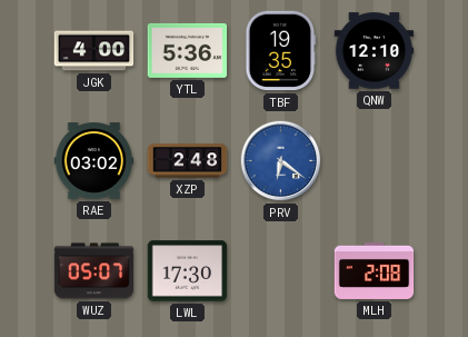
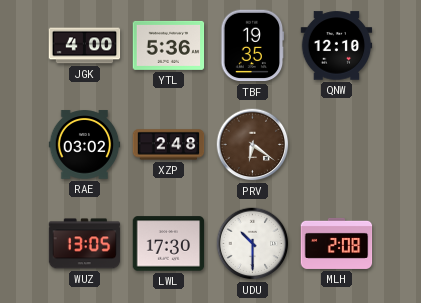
PRV dial: blue -> brown
WUZ: 05:07 -> 13:05
UDU: none -> 10:30
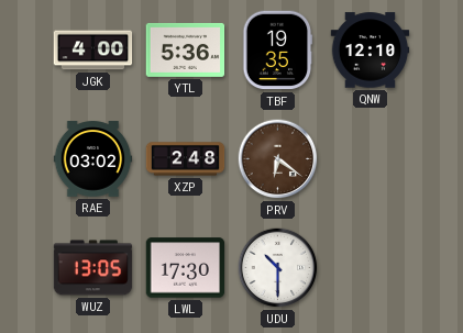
MLH: 2:08 -> none
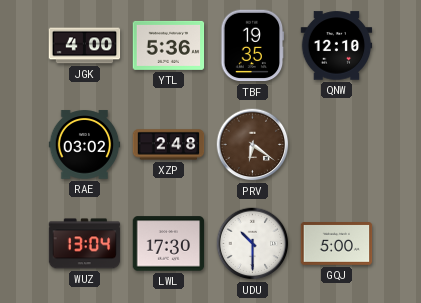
WUZ: 13:05 -> 13:04
GQJ: none -> 5:00
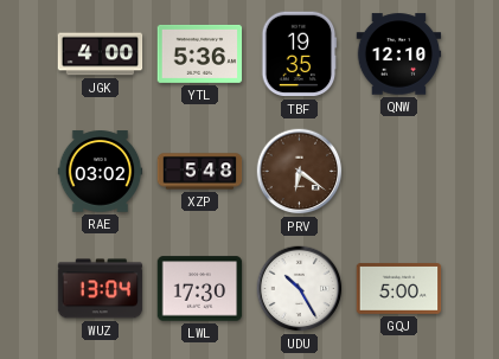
XZP: 2:48 -> 5:48
UDU: 10:30 -> 10:25
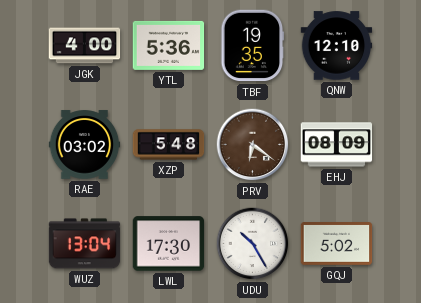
EHJ: none -> 08:09
GQJ: 5:00 -> 5:02
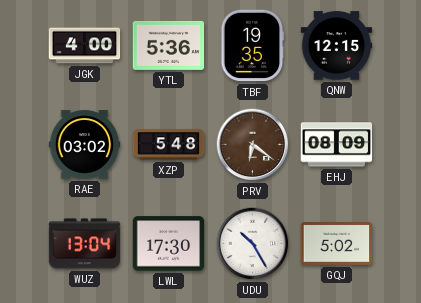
QNW: 12:10 -> 12:15
